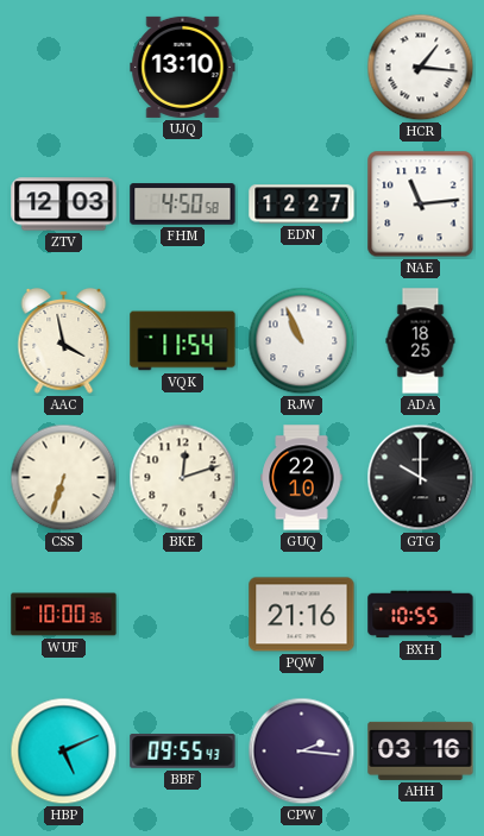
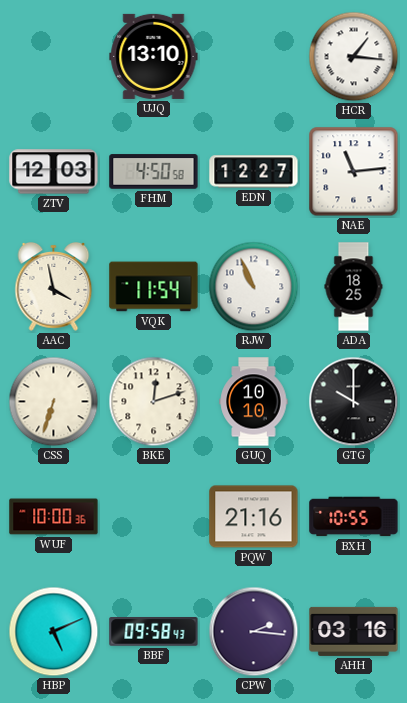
GUQ: 22:10 -> 10:10
BBF: 09:55 -> 09:58
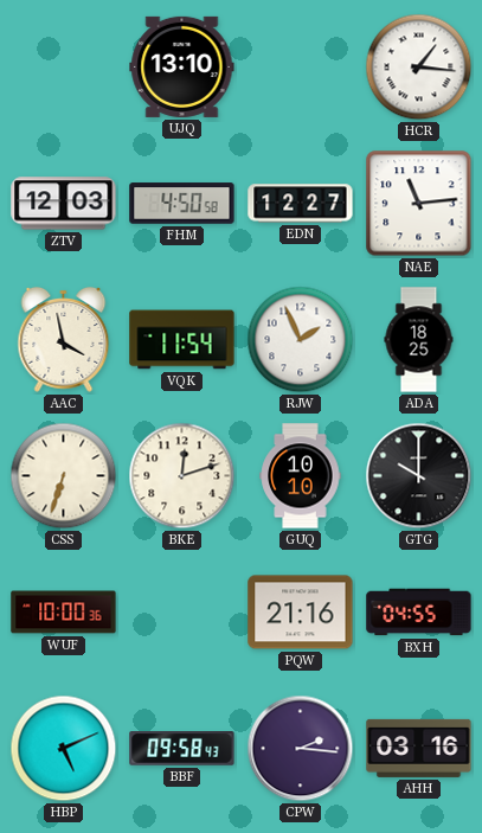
RJW: 10:56 -> 1:56
BXH: 10:55 -> 04:55
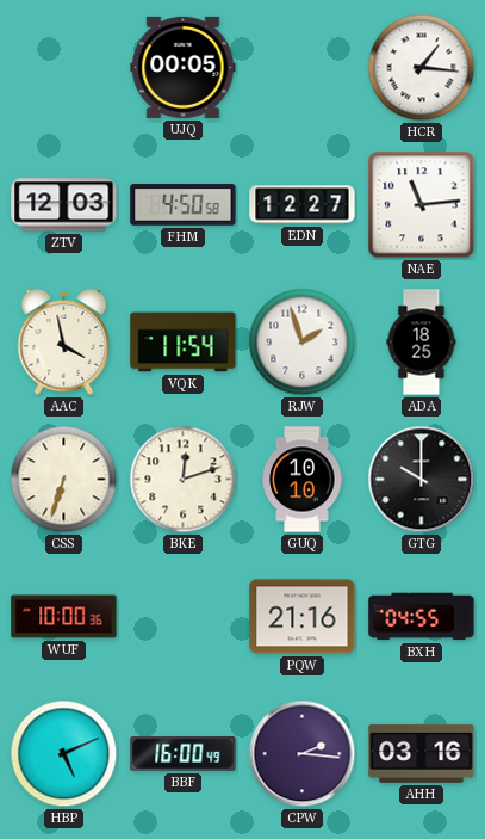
UJQ: 13:10 -> 00:05
RJW: 1:56 -> 1:57
BBF: 09:58 -> 16:00
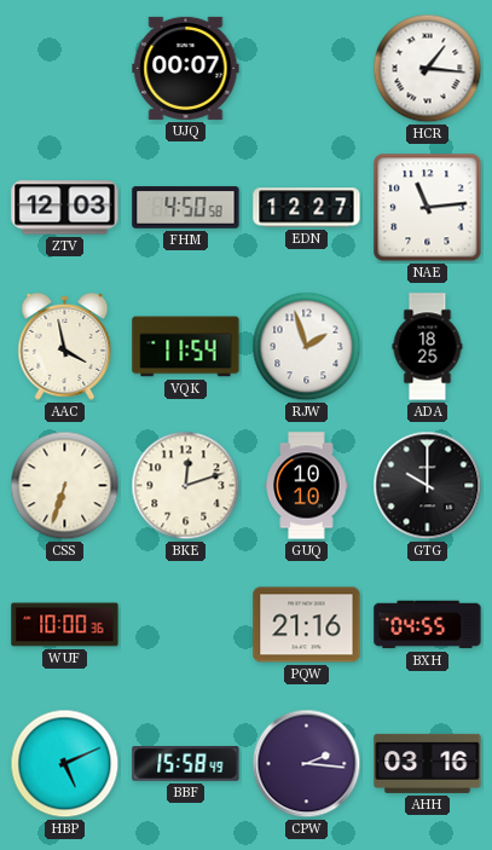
UJQ: 00:05 -> 00:07
BBF: 16:00 -> 15:58
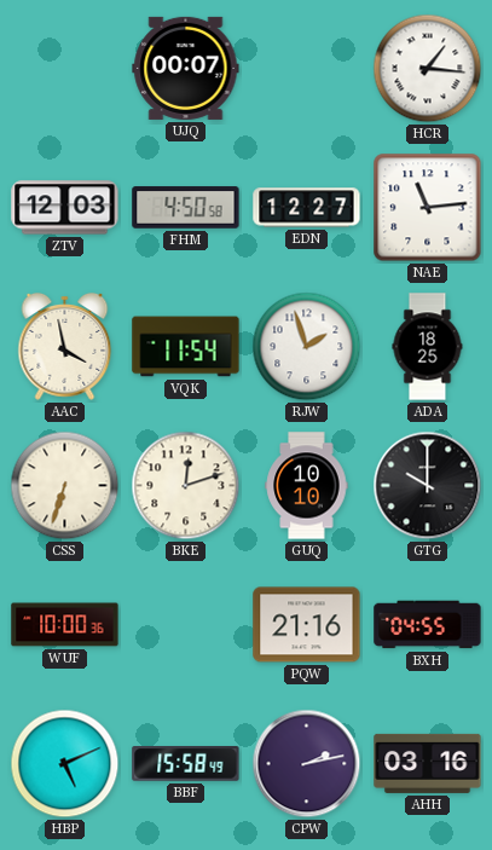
CPW: 2:16 -> 2:13
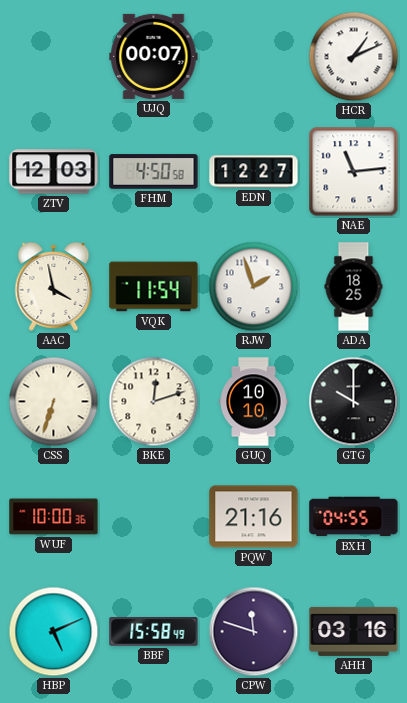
HCR: 1:16 -> 1:11
CPW: 2:13 -> 11:48
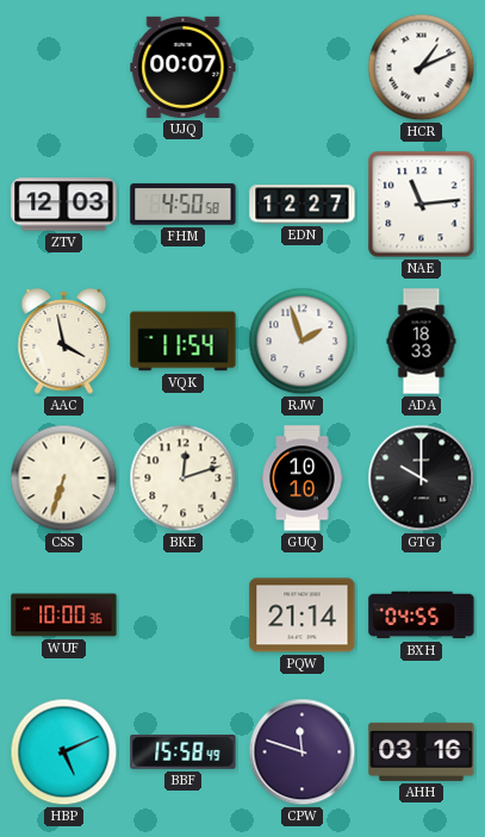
ADA: 18:25 -> 18:33
PQW: 21:16 -> 21:14
